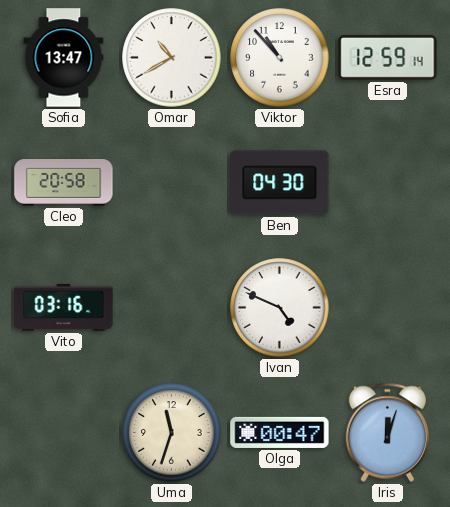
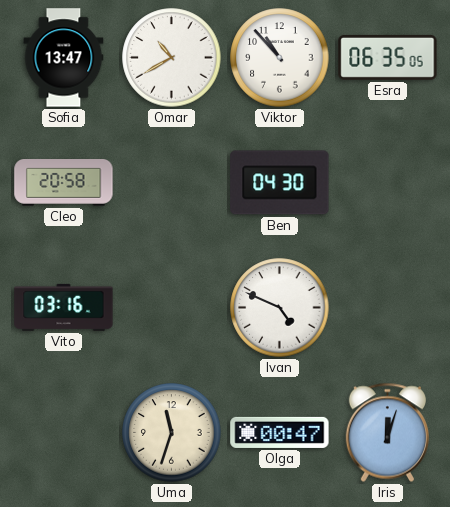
Esra: 12:59 -> 06:35
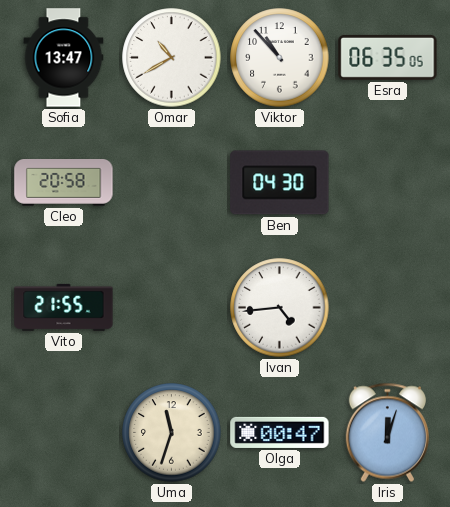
Vito: 03:16 -> 21:55
Ivan: 4:49 -> 4:44
